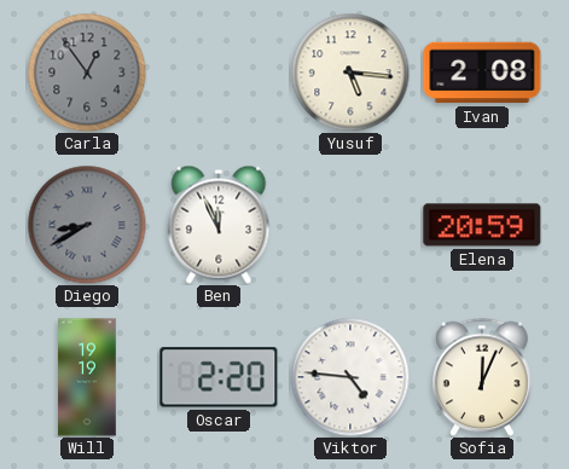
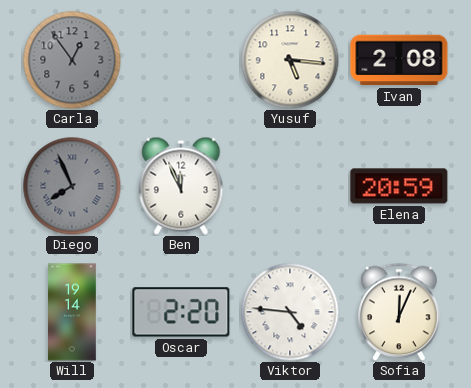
Diego: 8:40 -> 7:56
Will: 19:19 -> 19:14
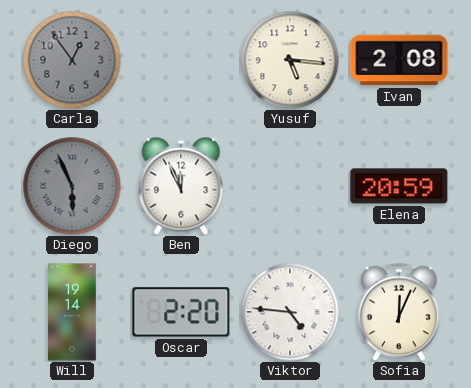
Diego: 7:56 -> 5:56
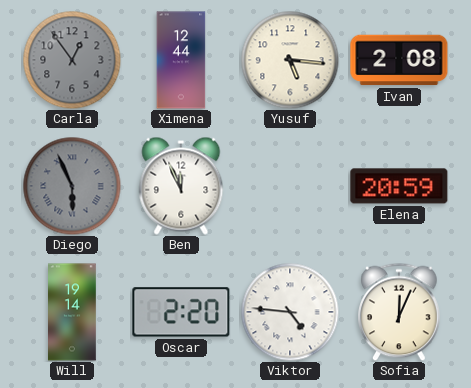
Ximena: none -> 12:44
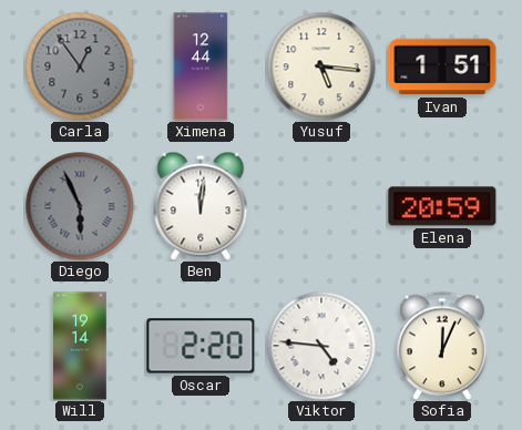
Ivan: 2:08 -> 1:51
Ben: 11:56 -> 12:01
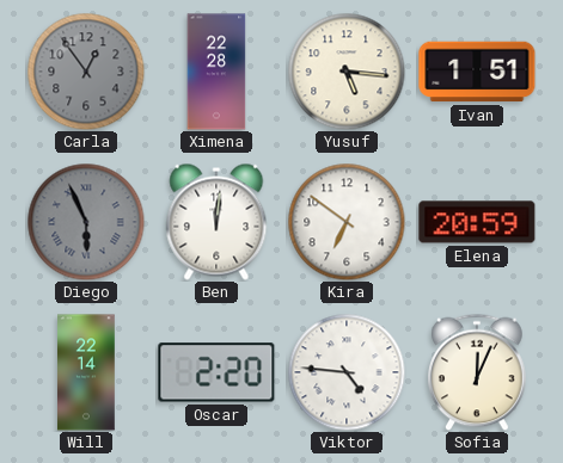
Ximena: 12:44 -> 22:28
Kira: none -> 6:51
Will: 19:14 -> 22:14
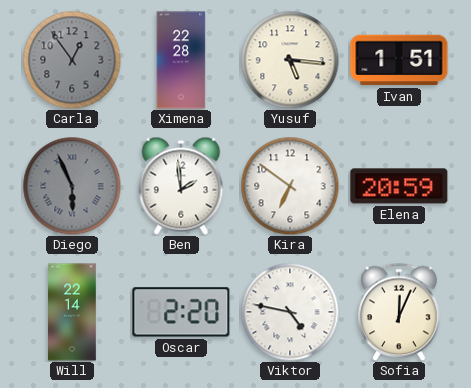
Ben: 12:01 -> 1:59
Viktor: 4:46 -> 4:47
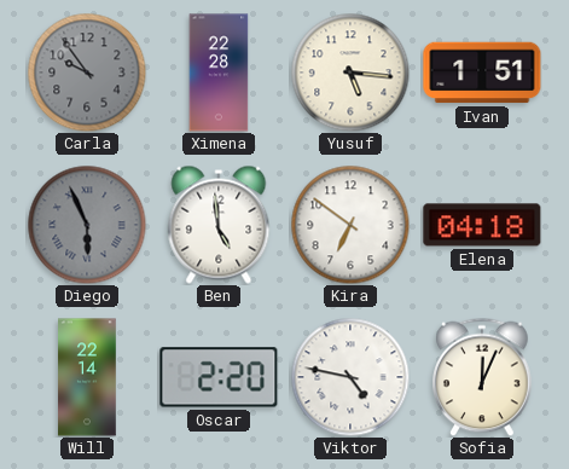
Carla: 12:54 -> 9:54
Ben: 1:59 -> 4:59
Elena: 20:59 -> 04:18
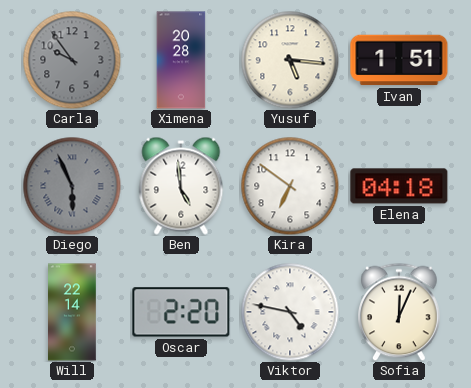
Ximena: 22:28 -> 20:28
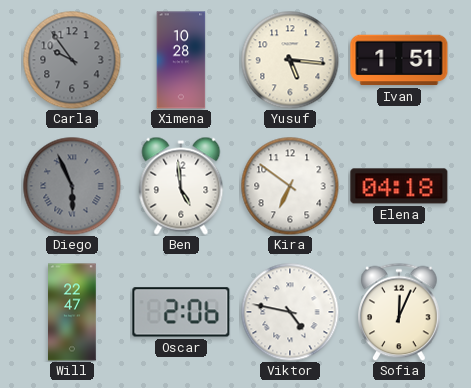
Ximena: 20:28 -> 10:28
Will: 22:14 -> 22:47
Oscar: 2:20 -> 2:06
